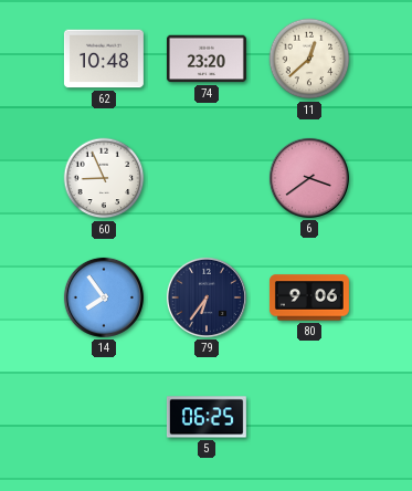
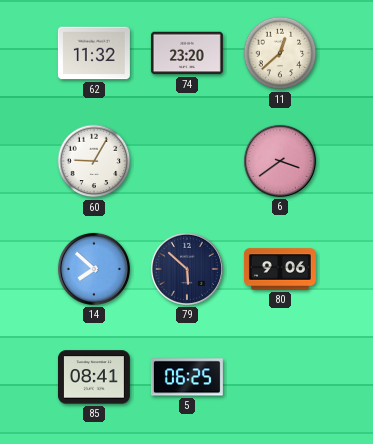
62: 10:48 -> 11:32
60: 8:56 -> 9:05
14: 7:54 -> 7:52
79: 6:36 -> 5:52
85: none -> 08:41
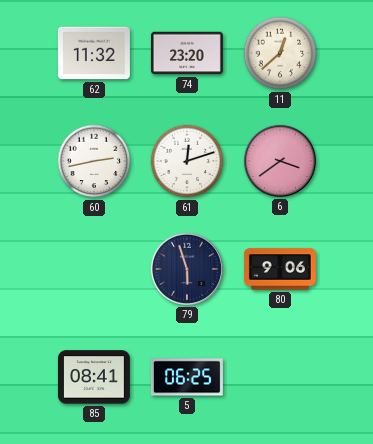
60: 9:05 -> 2:43
61: none -> 12:12
14: 7:52 -> none
79: 5:52 -> 5:57
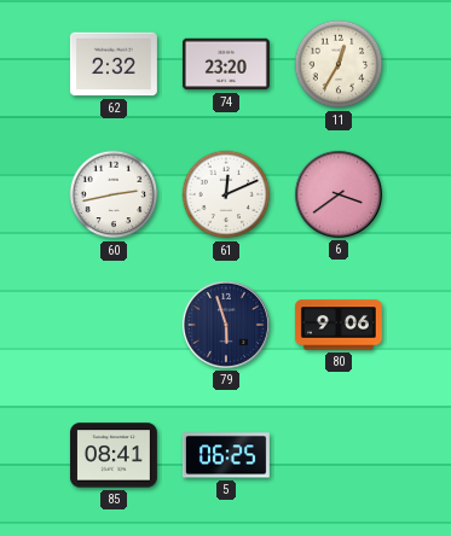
62: 11:32 -> 2:32
11: 12:38 -> 12:35
61: 12:12 -> 12:11
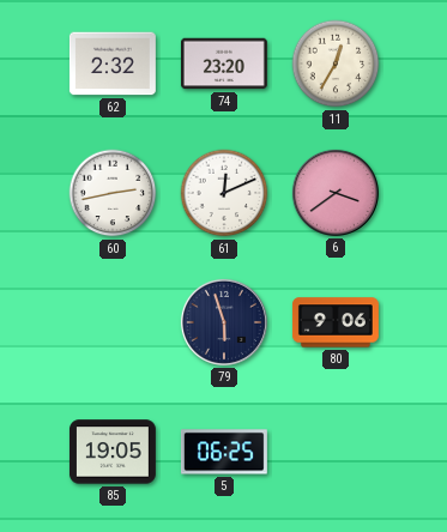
85: 08:41 -> 19:05
